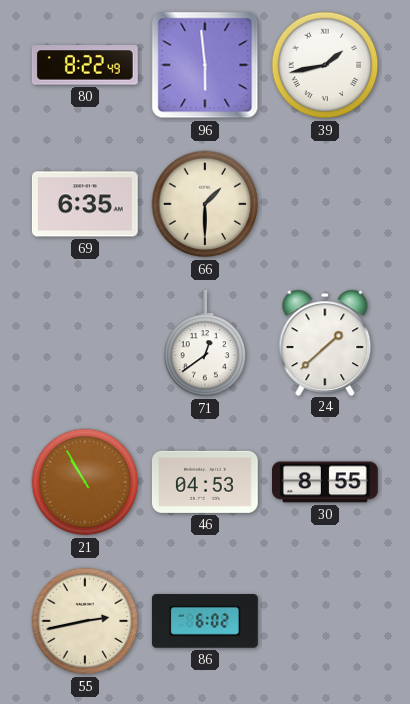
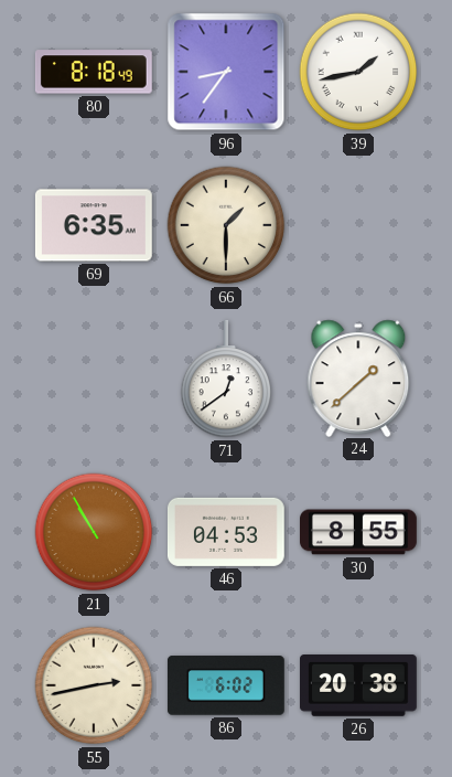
80: 8:22 -> 8:18
96: 5:59 -> 8:36
26: none -> 20:38
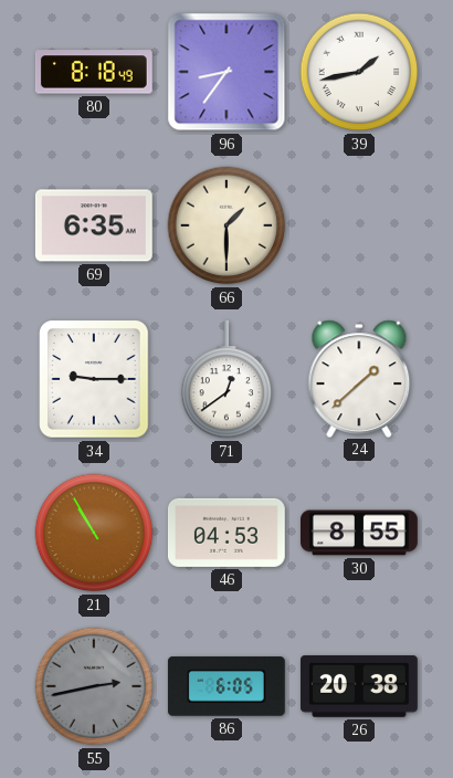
34: none -> 9:15
55 dial: cream -> grey
86: 6:02 -> 6:05
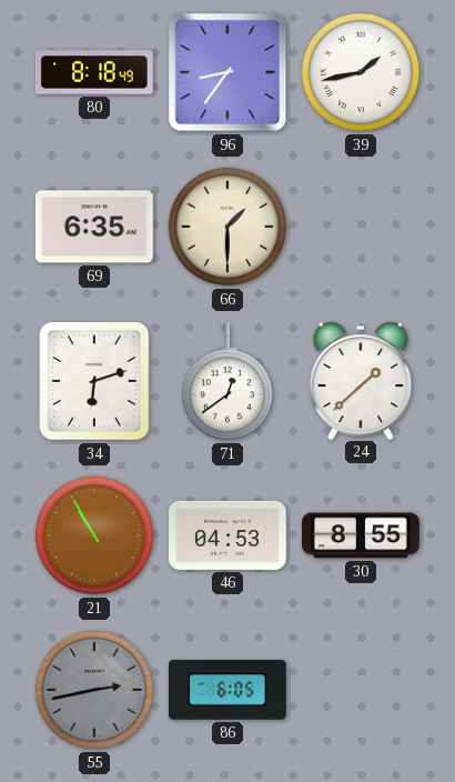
34: 9:15 -> 6:12
26: 20:38 -> none
